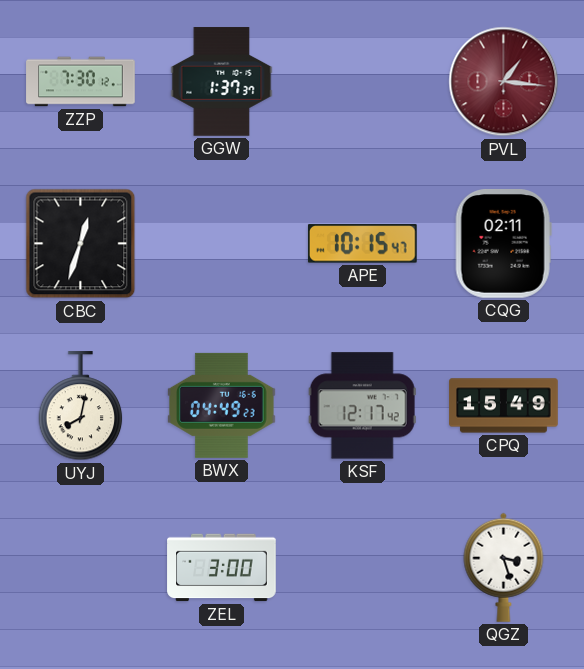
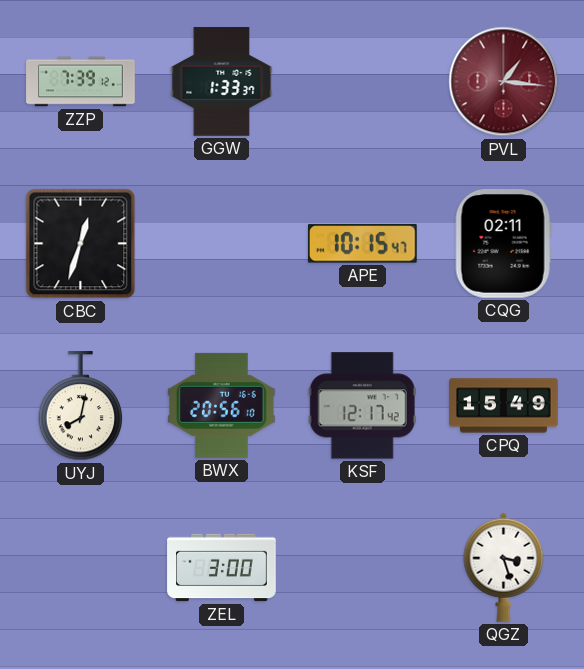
ZZP: 7:30 -> 7:39
GGW: 1:37 -> 1:33
BWX: 04:49 -> 20:56
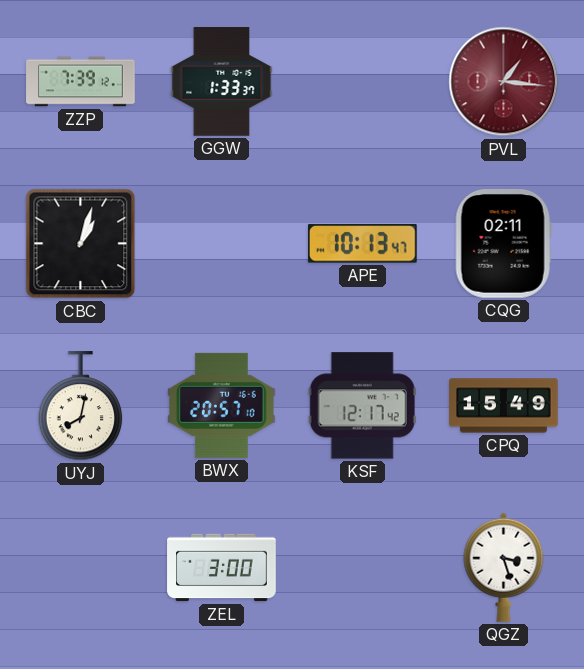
CBC: 12:33 -> 1:03
APE: 10:15 -> 10:13
BWX: 20:56 -> 20:57
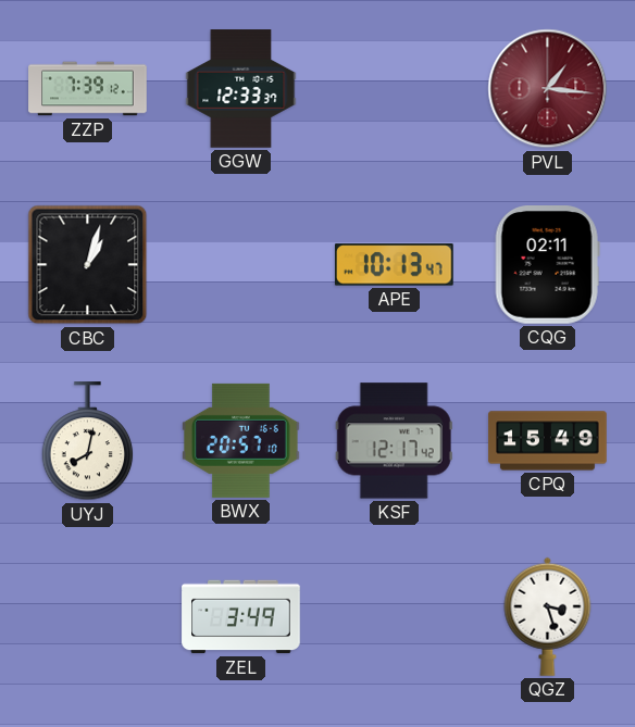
GGW: 1:33 -> 12:33
ZEL: 3:00 -> 3:49
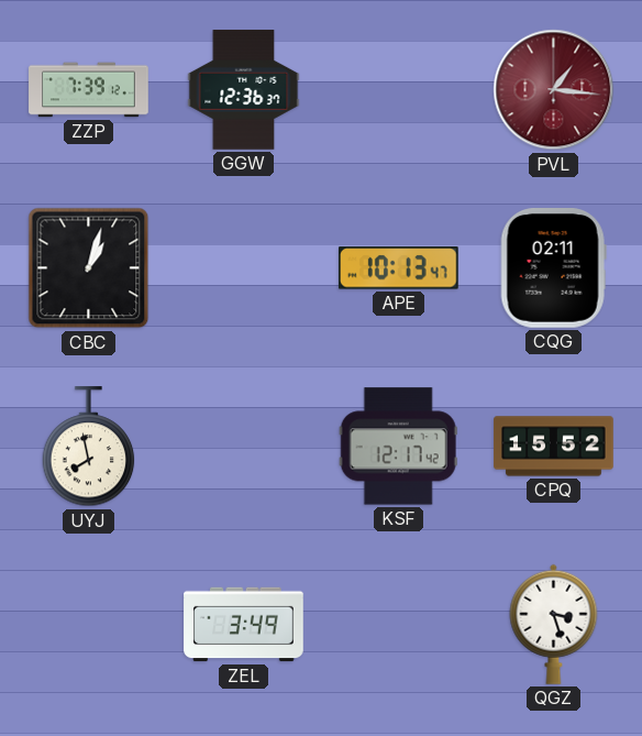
GGW: 12:33 -> 12:36
UYJ: 8:02 -> 7:58
BWX: 20:57 -> none
CPQ: 15:49 -> 15:52
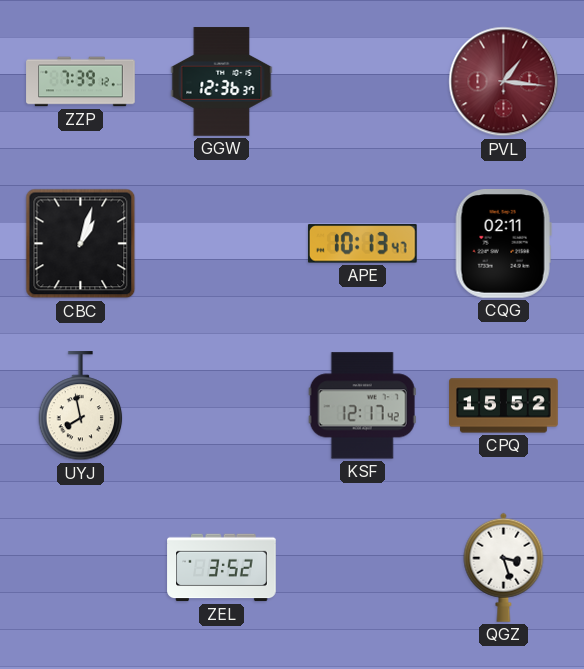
ZEL: 3:49 -> 3:52
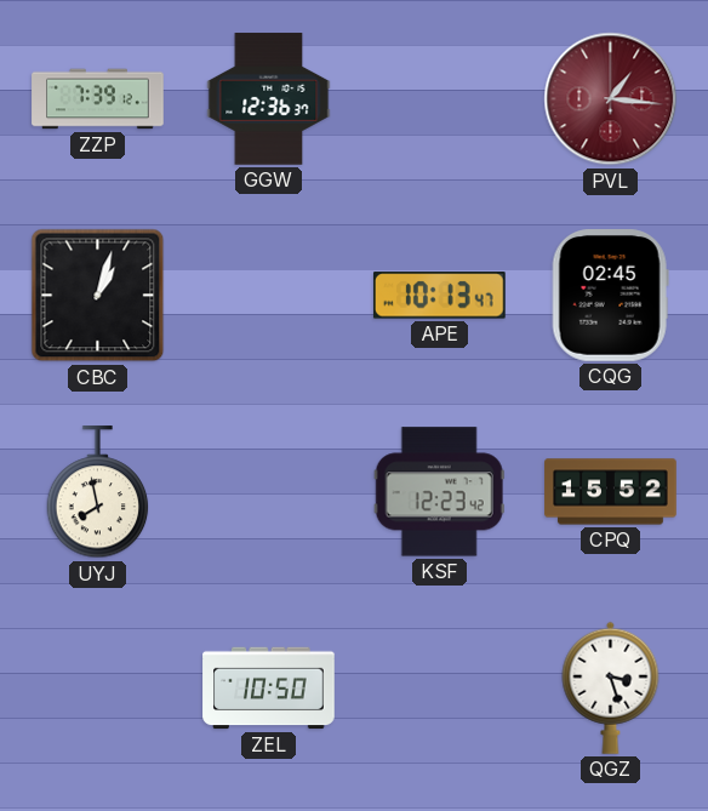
CQG: 02:11 -> 02:45
KSF: 12:17 -> 12:23
ZEL: 3:52 -> 10:50
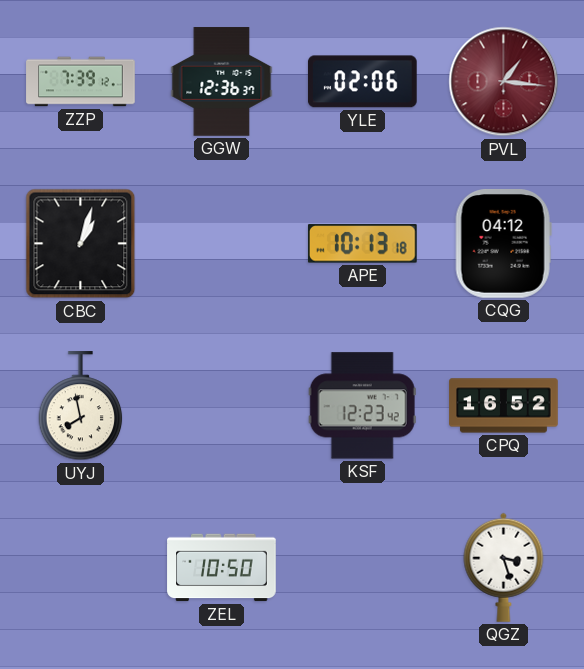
YLE: none -> 02:06
APE: 10:13:47 -> 10:13:18
CQG: 02:45 -> 04:12
CPQ: 15:52 -> 16:52
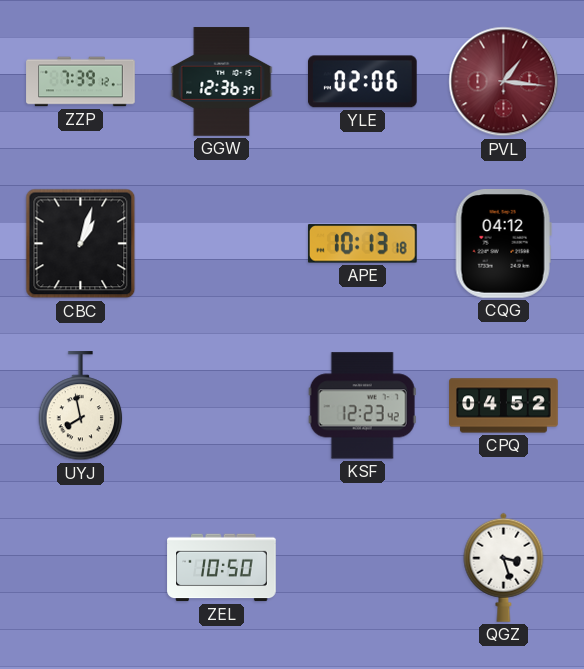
CPQ: 16:52 -> 04:52
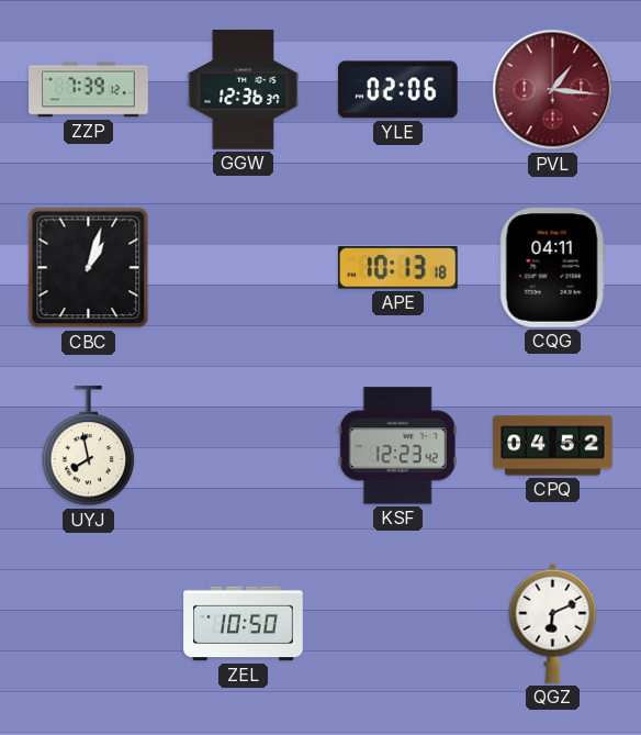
CQG: 04:12 -> 04:11
QGZ: 3:27 -> 6:11
